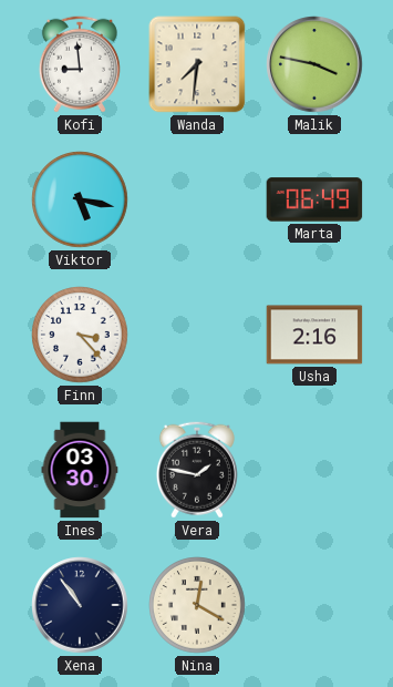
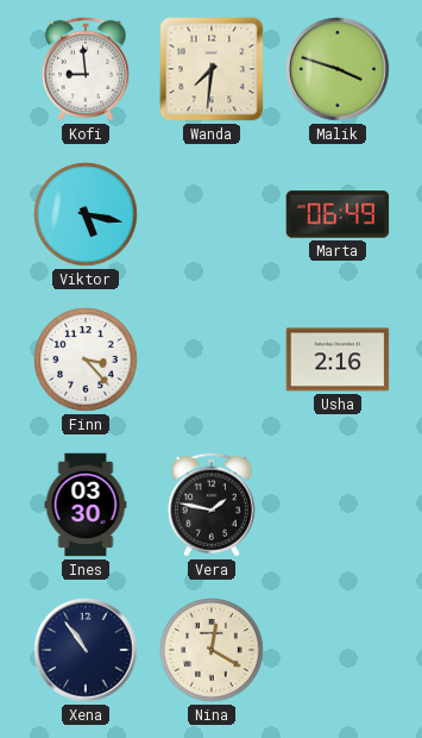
Malik: 3:47 -> 3:48
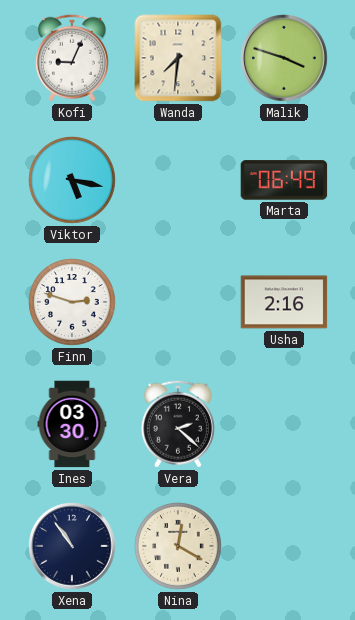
Kofi: 8:59 -> 9:04
Finn: 3:23 -> 2:48
Vera: 1:47 -> 2:22
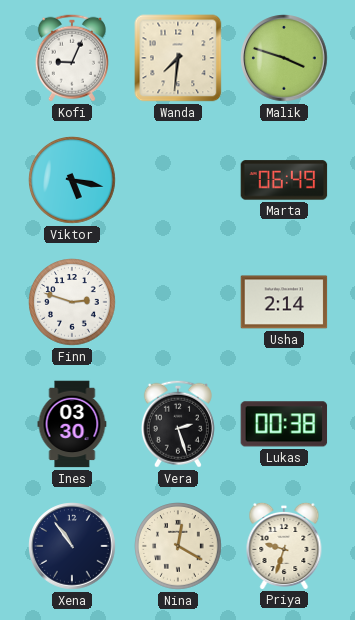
Usha: 2:16 -> 2:14
Vera: 2:22 -> 2:27
Lukas: none -> 00:38
Priya: none -> 9:33
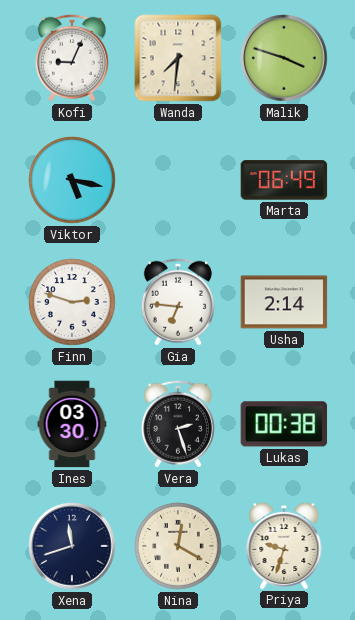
Gia: none -> 6:46
Xena: 10:54 -> 11:42
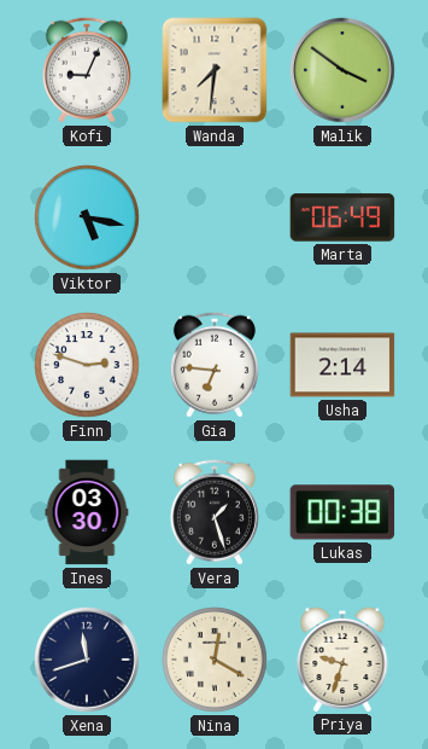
Malik: 3:48 -> 3:51
Vera: 2:27 -> 1:27
